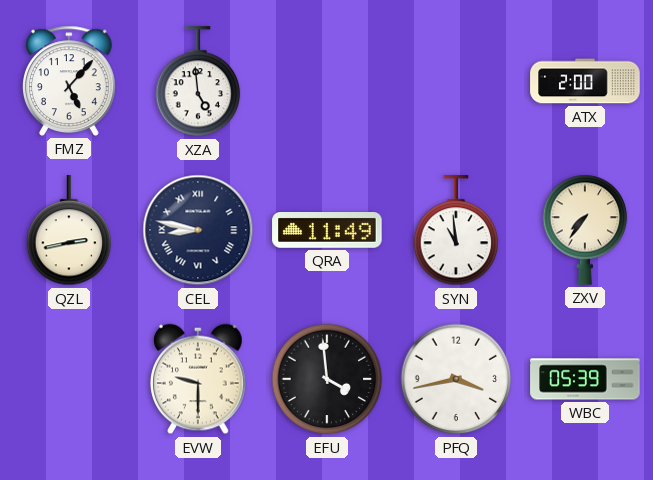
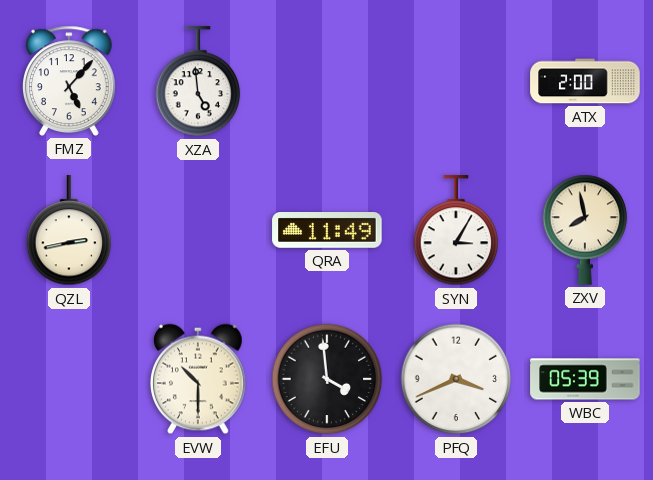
CEL: 8:47 -> none
SYN: 10:59 -> 3:05
ZXV: 7:36 -> 7:58
EVW: 9:30 -> 10:30
PFQ: 3:43 -> 3:41
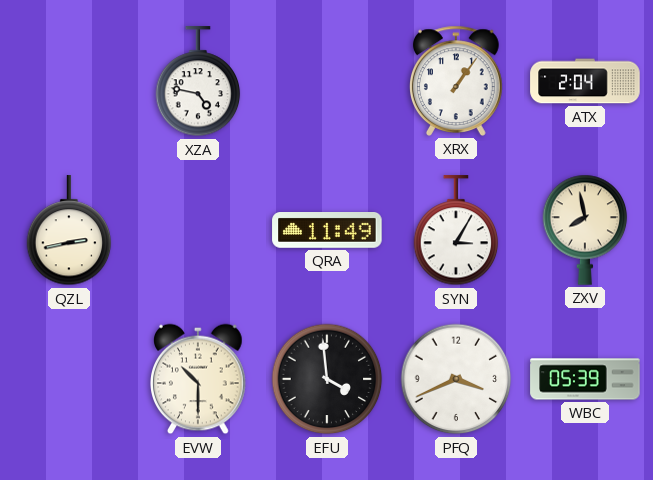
FMZ: 5:07 -> none
XZA: 4:59 -> 4:47
XRX: none -> 1:06
ATX: 2:00 -> 2:04
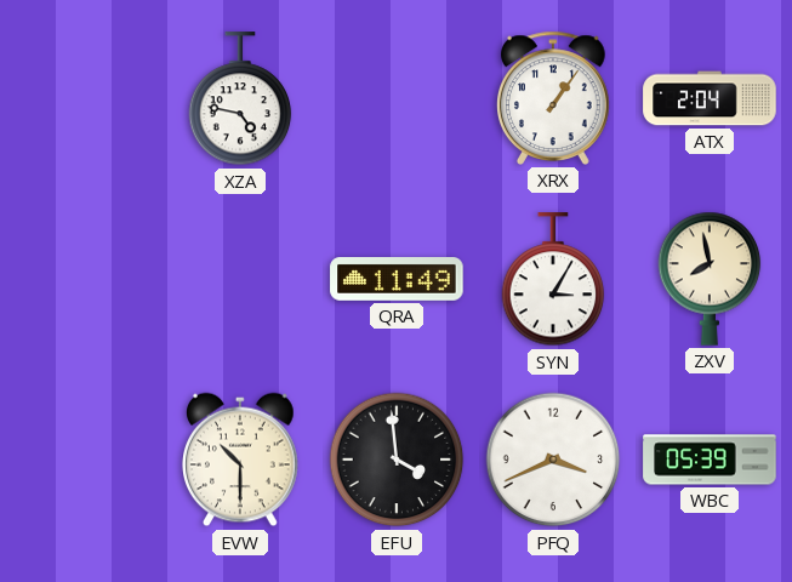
QZL: 2:43 -> none
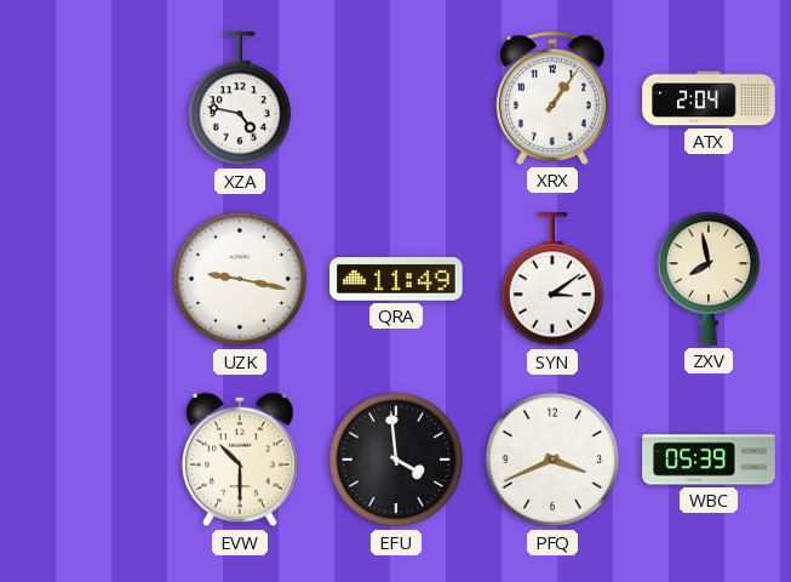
UZK: none -> 9:17
SYN: 3:05 -> 3:09
